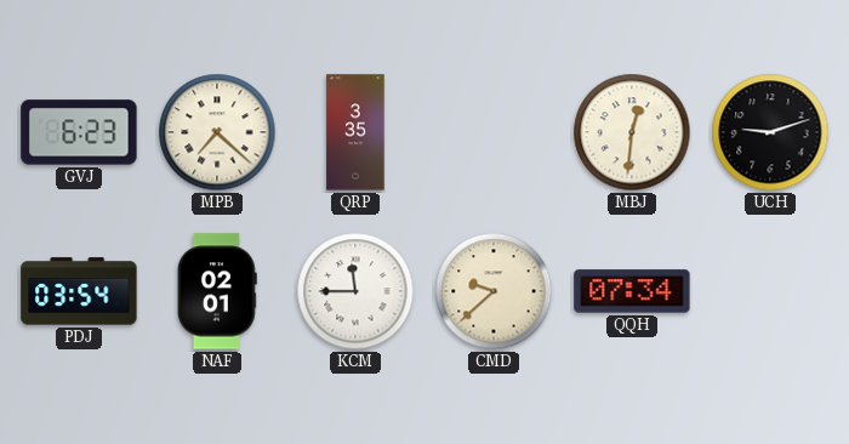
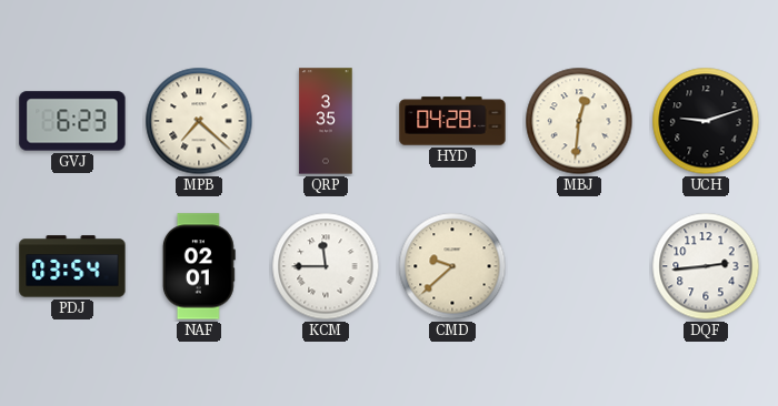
HYD: none -> 04:28
QQH: 07:34 -> none
DQF: none -> 2:44
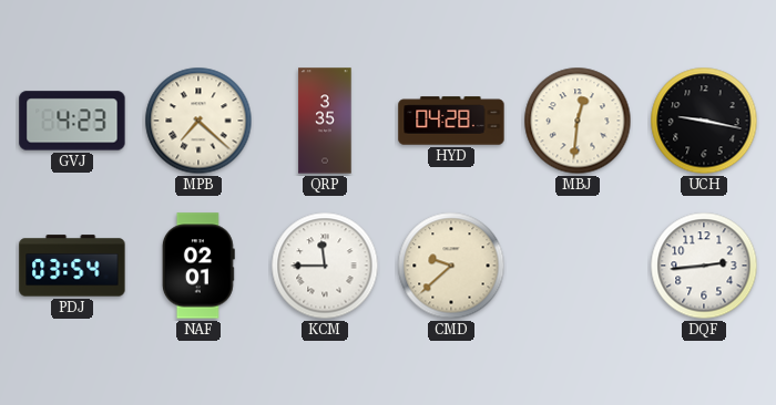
GVJ: 6:23 -> 4:23
UCH: 9:12 -> 9:17
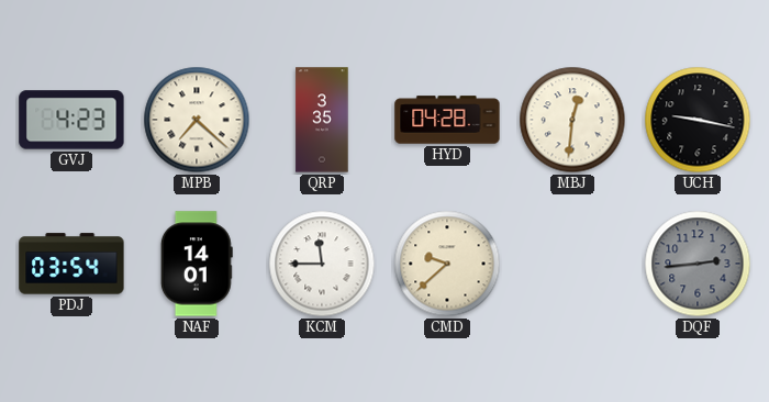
NAF: 02:01 -> 14:01
DQF dial: white -> grey
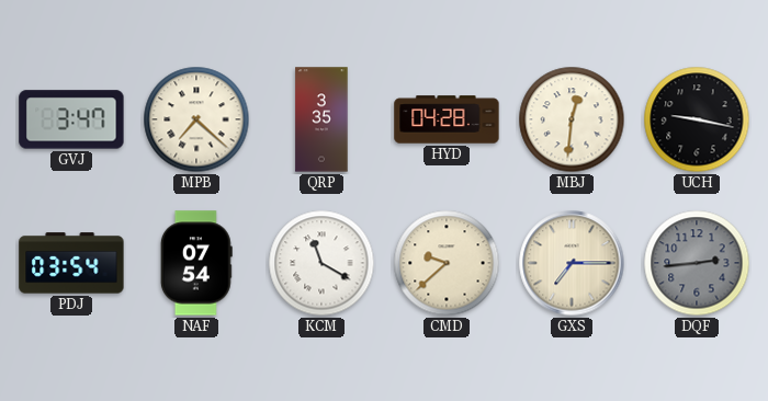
GVJ: 4:23 -> 3:47
NAF: 14:01 -> 07:54
KCM: 11:45 -> 11:20
GXS: none -> 7:15
